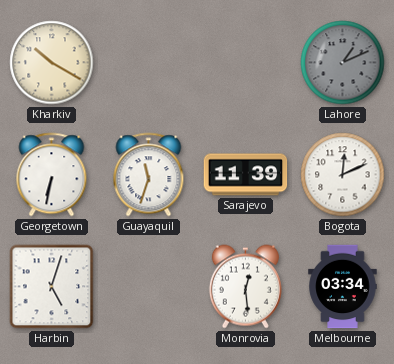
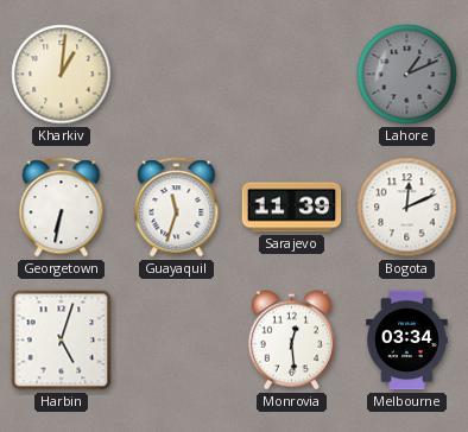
Kharkiv: 10:20 -> 1:01
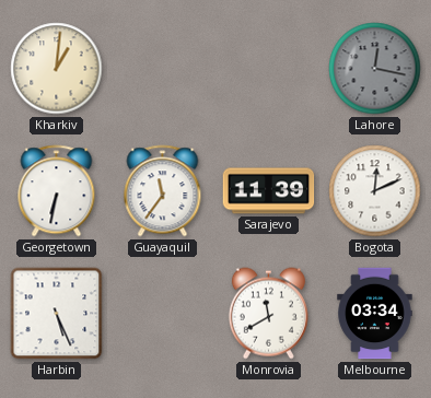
Lahore: 1:11 -> 12:17
Guayaquil: 11:33 -> 11:36
Harbin: 5:03 -> 5:26
Monrovia: 12:29 -> 11:40
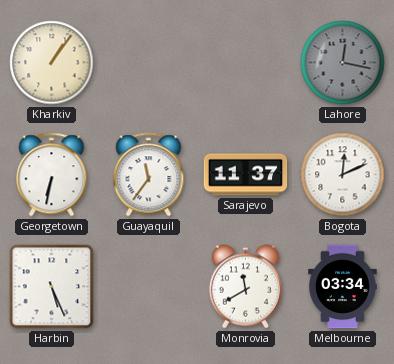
Kharkiv: 1:01 -> 1:06
Sarajevo: 11:39 -> 11:37
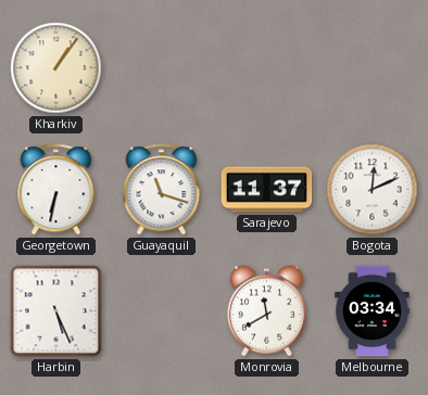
Lahore: 12:17 -> none
Guayaquil: 11:36 -> 11:18
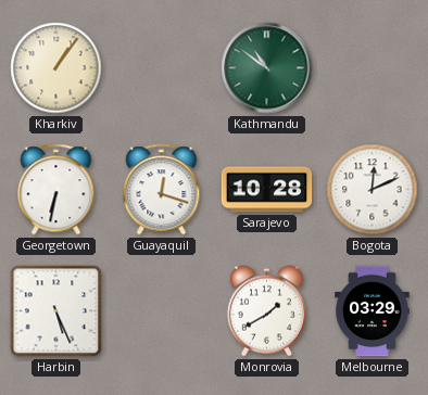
Kathmandu: none -> 10:51
Guayaquil: 11:18 -> 12:18
Sarajevo: 11:37 -> 10:28
Monrovia: 11:40 -> 1:40
Melbourne: 03:34 -> 03:29
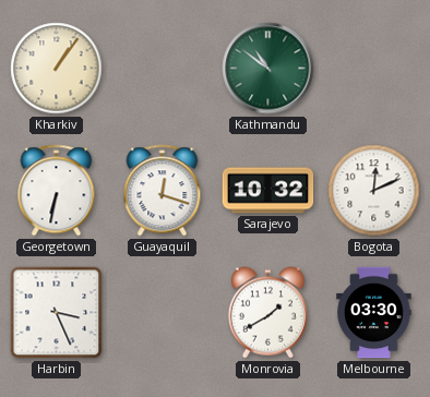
Sarajevo: 10:28 -> 10:32
Harbin: 5:26 -> 3:26
Melbourne: 03:29 -> 03:30
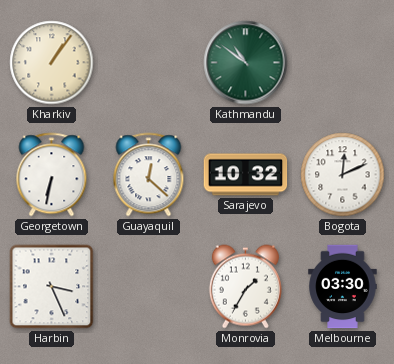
Guayaquil: 12:18 -> 12:22
Monrovia: 1:40 -> 1:35
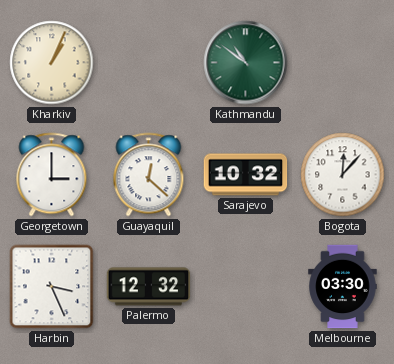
Kharkiv: 1:06 -> 1:04
Georgetown: 6:32 -> 3:00
Bogota: 12:11 -> 12:07
Palermo: none -> 12:32
Monrovia: 1:35 -> none
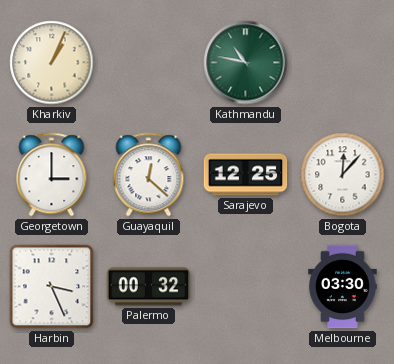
Kathmandu: 10:51 -> 10:47
Sarajevo: 10:32 -> 12:25
Palermo: 12:32 -> 00:32
